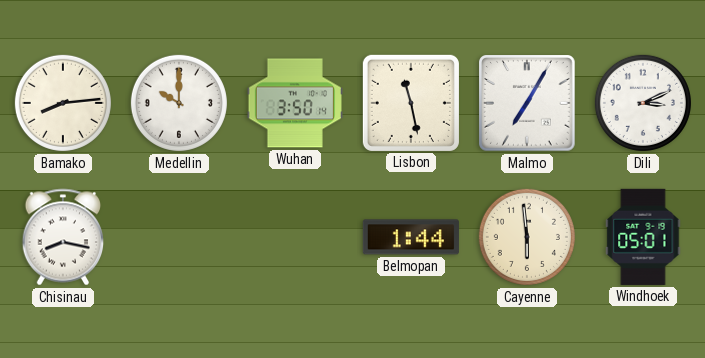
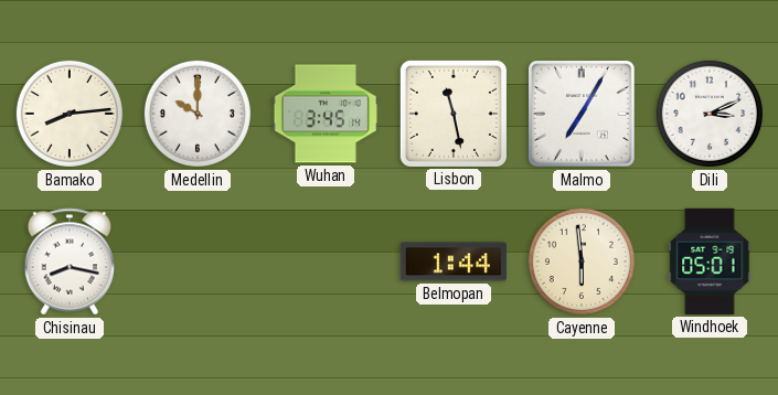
Wuhan: 3:50 -> 3:45
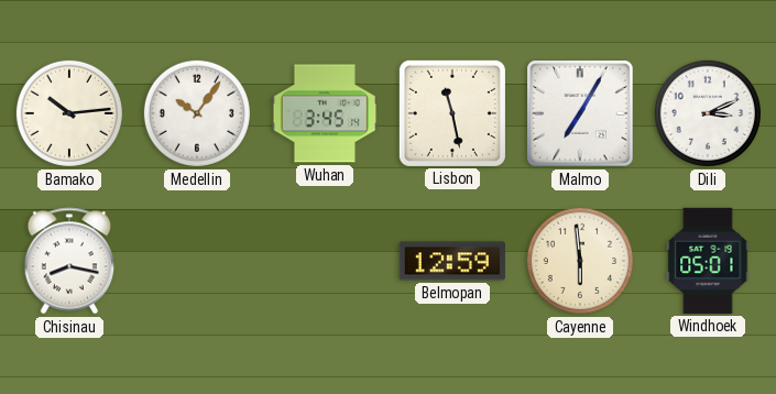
Bamako: 8:14 -> 10:14
Medellin: 10:00 -> 10:06
Belmopan: 1:44 -> 12:59
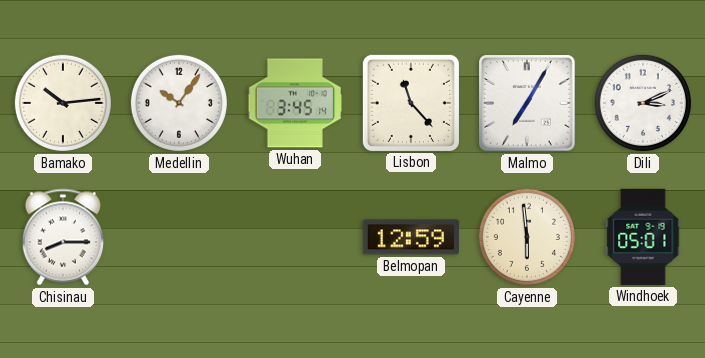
Lisbon: 11:28 -> 11:23
Chisinau: 8:17 -> 8:15
